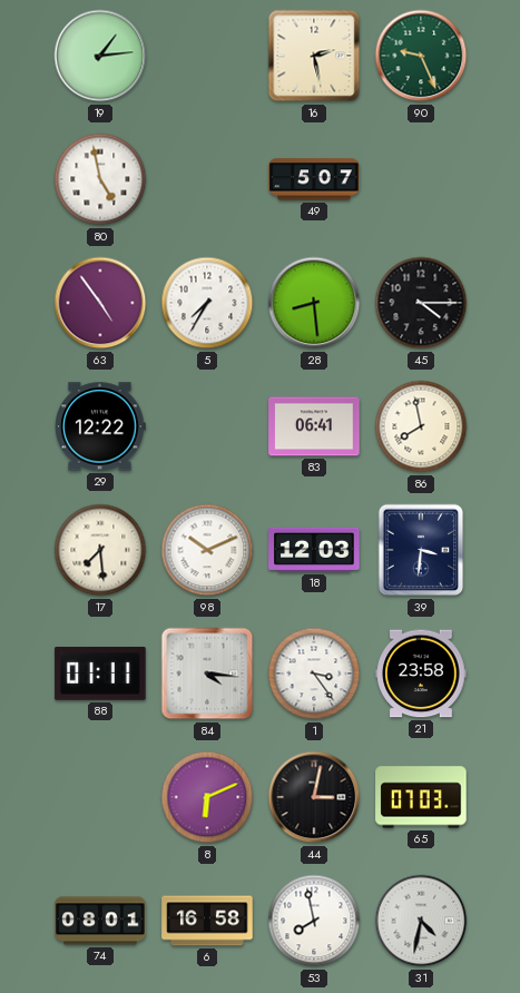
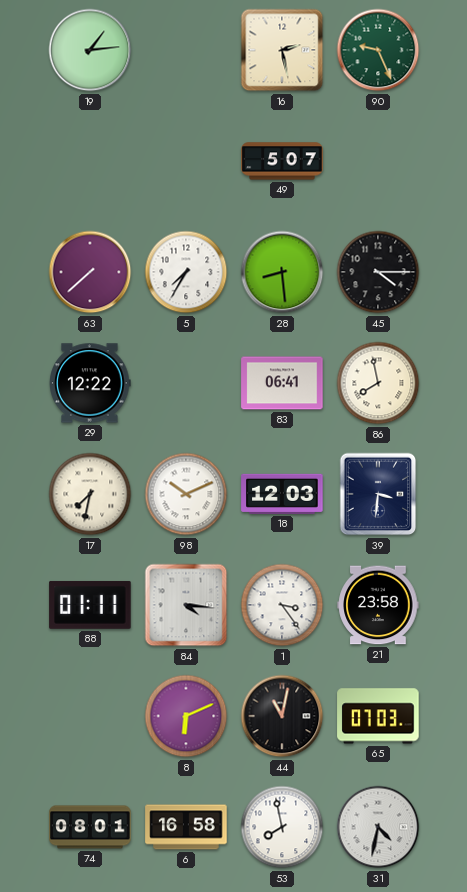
80: 4:58 -> none
63: 4:54 -> 7:38
17: 7:29 -> 7:32
44: 3:02 -> 11:02
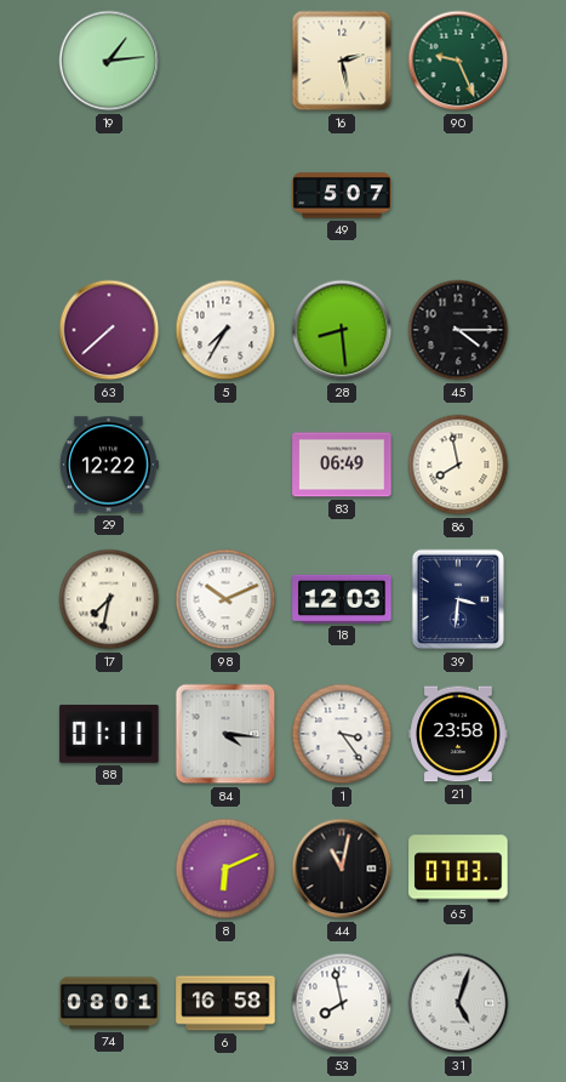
83: 06:41 -> 06:49
31: 4:32 -> 5:03
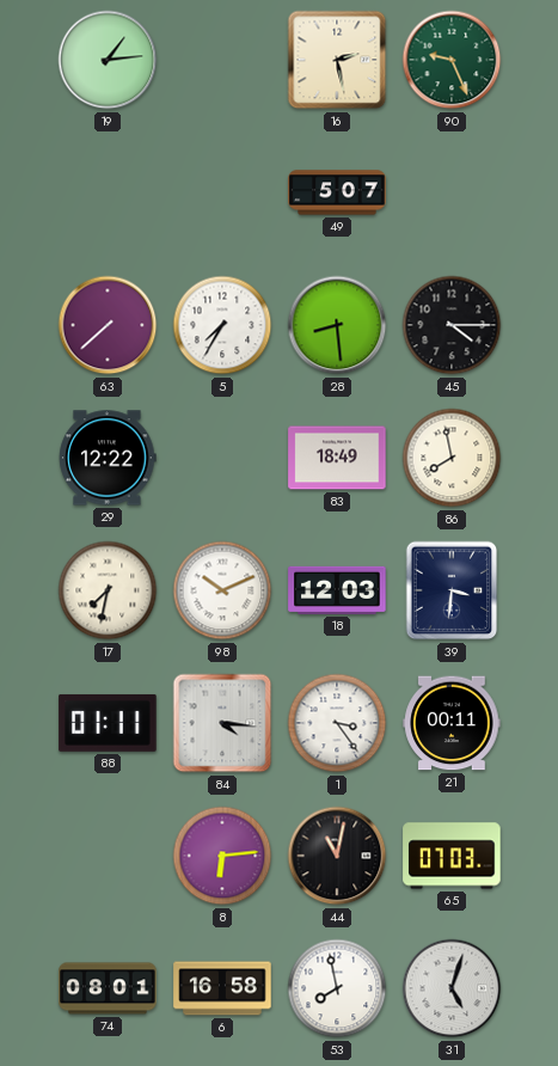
83: 06:49 -> 18:49
21: 23:58 -> 00:11
8: 6:11 -> 6:14
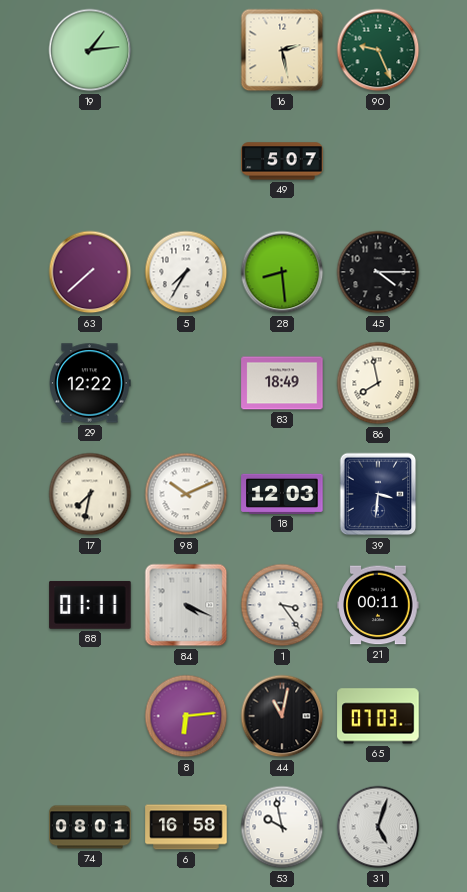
84: 4:16 -> 4:19
53: 7:58 -> 9:58
